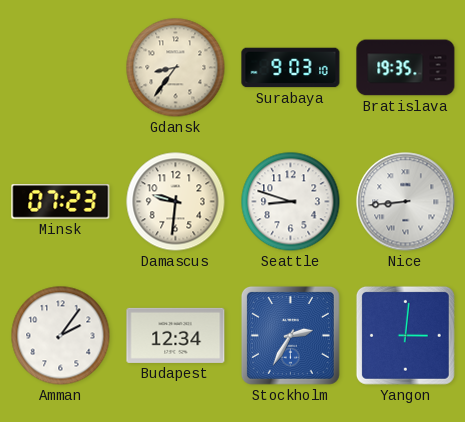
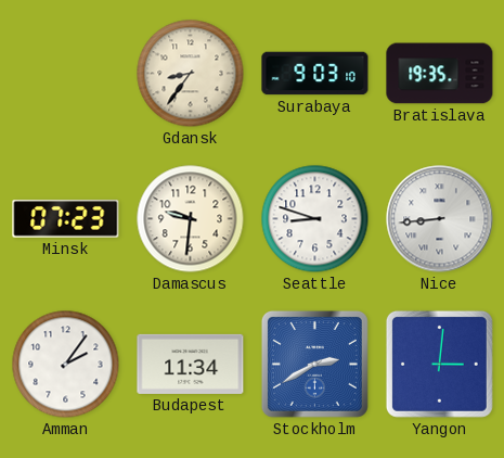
Budapest: 12:34 -> 11:34
Stockholm: 2:35 -> 2:40
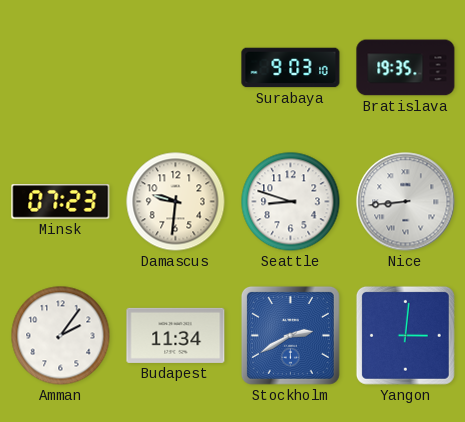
Gdansk: 8:36 -> none
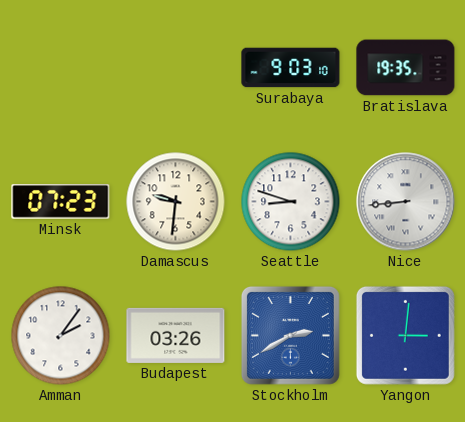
Budapest: 11:34 -> 03:26
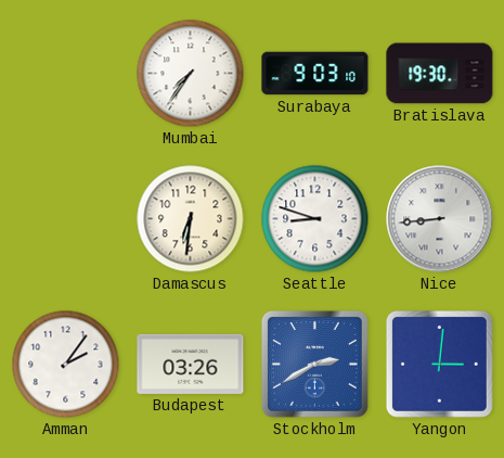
Mumbai: none -> 7:36
Bratislava: 19:35 -> 19:30
Minsk: 07:23 -> none
Damascus: 9:31 -> 6:31
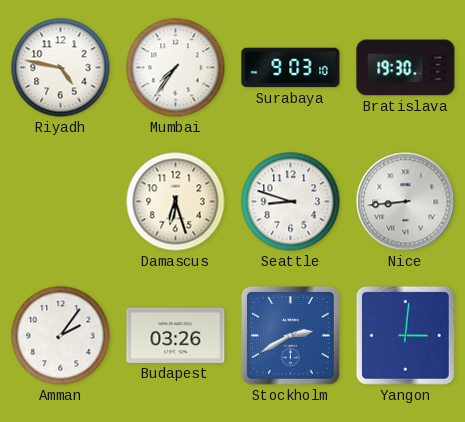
Riyadh: none -> 4:47
Damascus: 6:31 -> 6:27
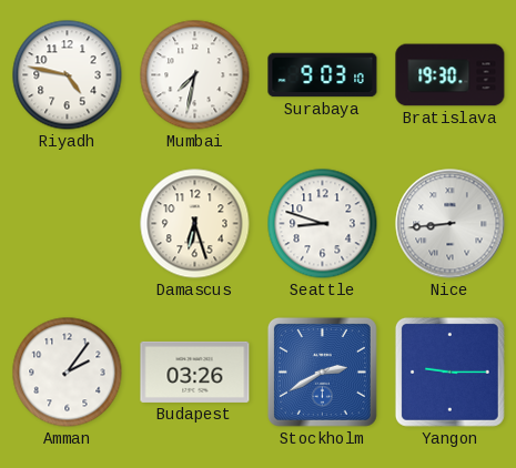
Mumbai: 7:36 -> 7:32
Yangon: 3:01 -> 9:15
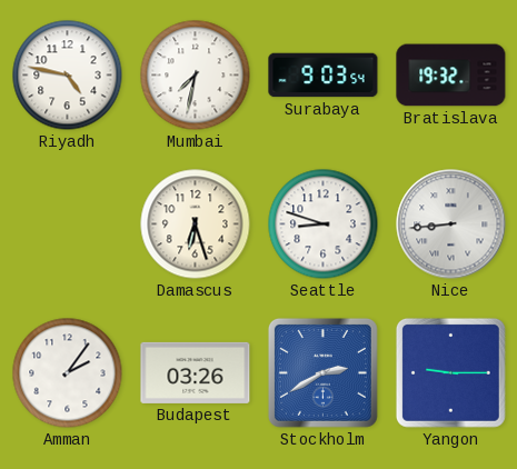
Surabaya: 9:03:10 -> 9:03:54
Bratislava: 19:30 -> 19:32
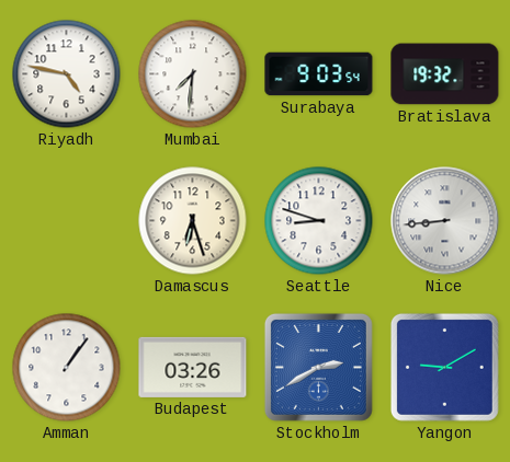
Mumbai: 7:32 -> 7:31
Amman: 2:06 -> 1:06
Yangon: 9:15 -> 9:10
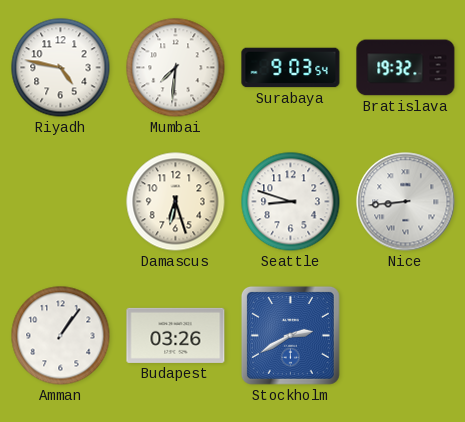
Yangon: 9:10 -> none
